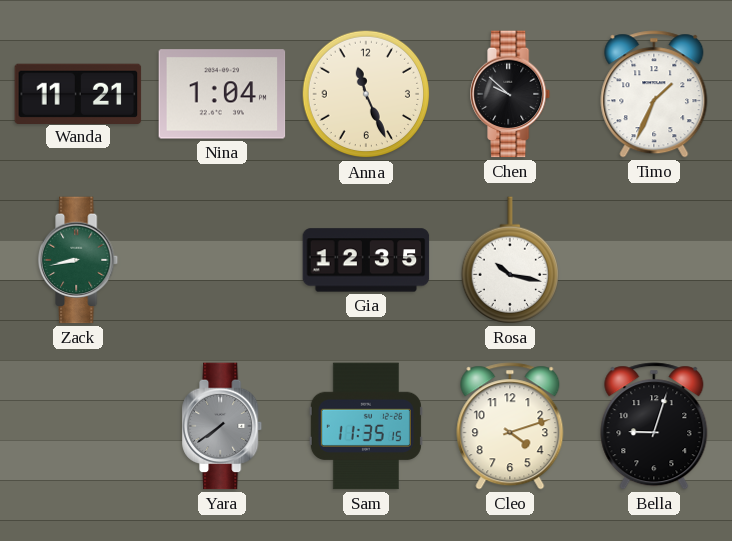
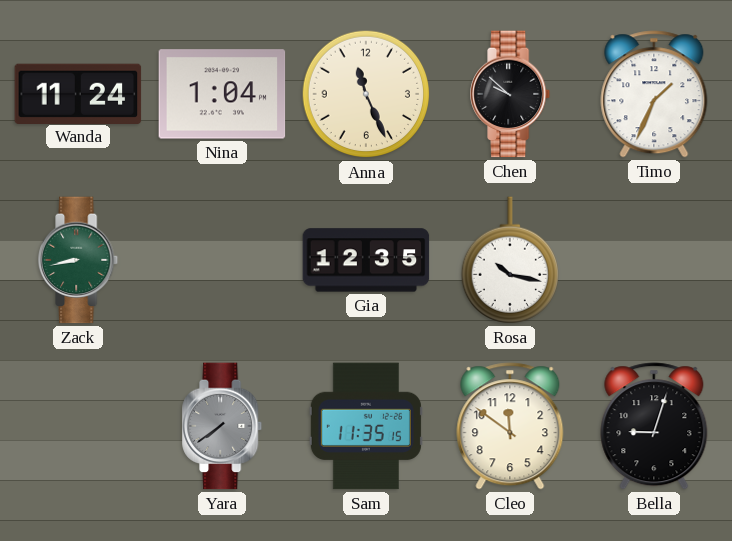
Wanda: 11:21 -> 11:24
Cleo: 4:12 -> 11:51
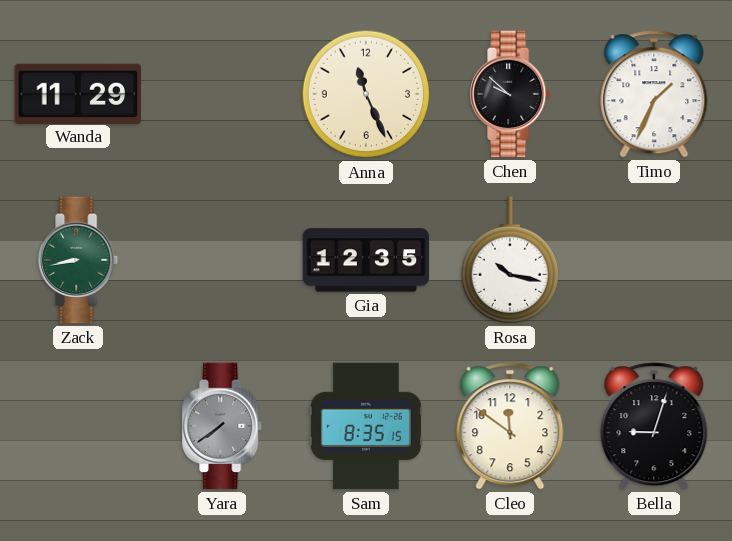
Wanda: 11:24 -> 11:29
Nina: 1:04 -> none
Sam: 11:35 -> 8:35
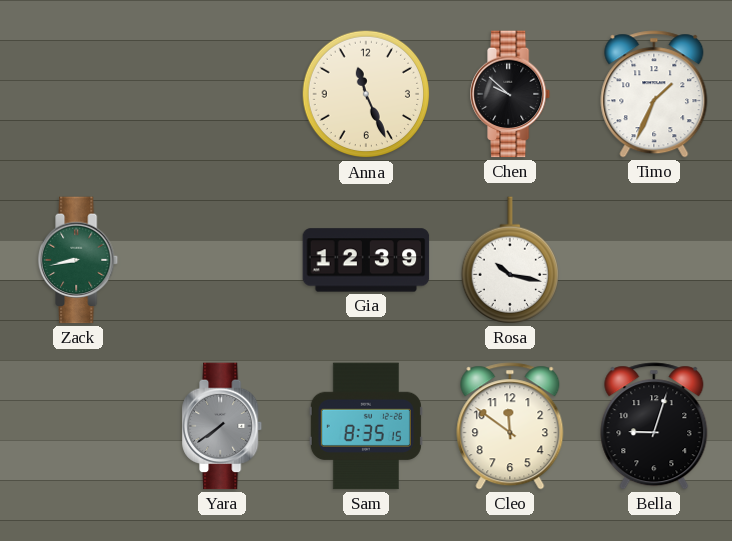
Wanda: 11:29 -> none
Gia: 12:35 -> 12:39
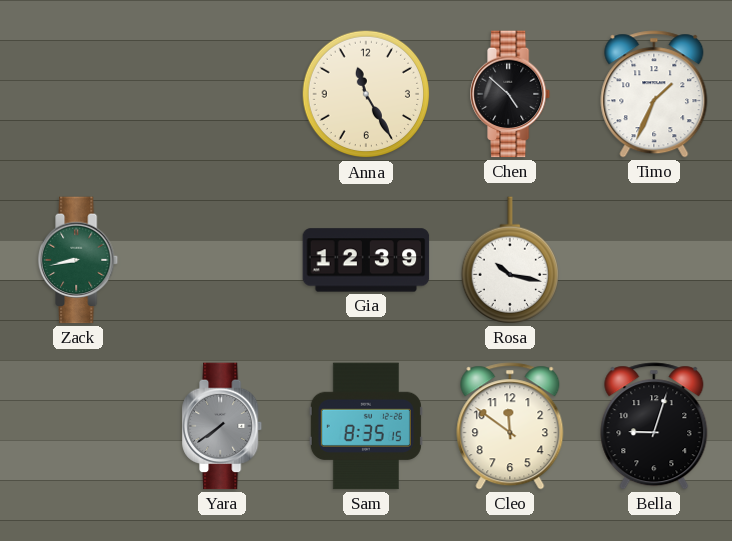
Anna: 11:26 -> 11:25
Chen: 9:52 -> 4:52
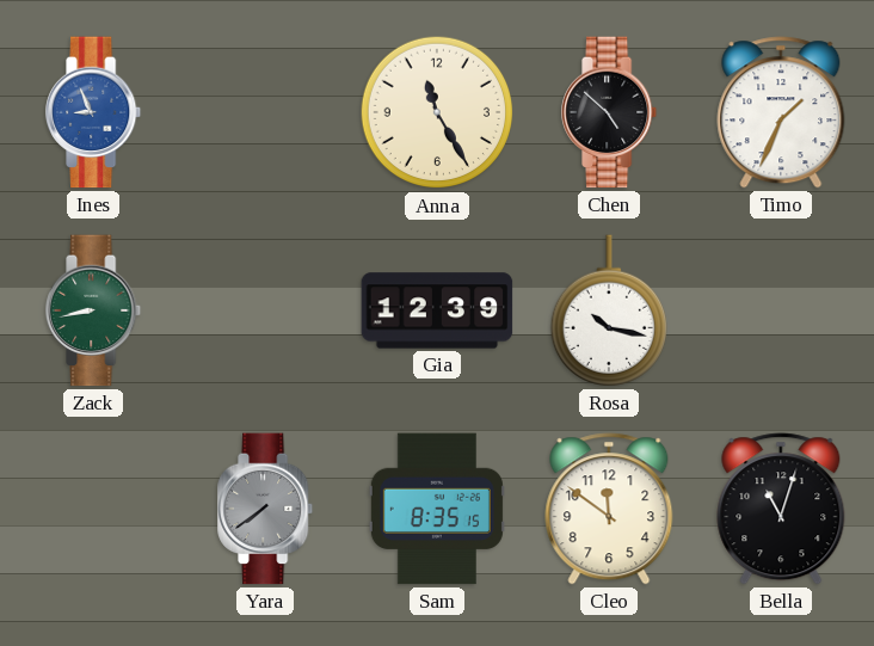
Ines: none -> 8:56
Bella: 9:03 -> 11:03
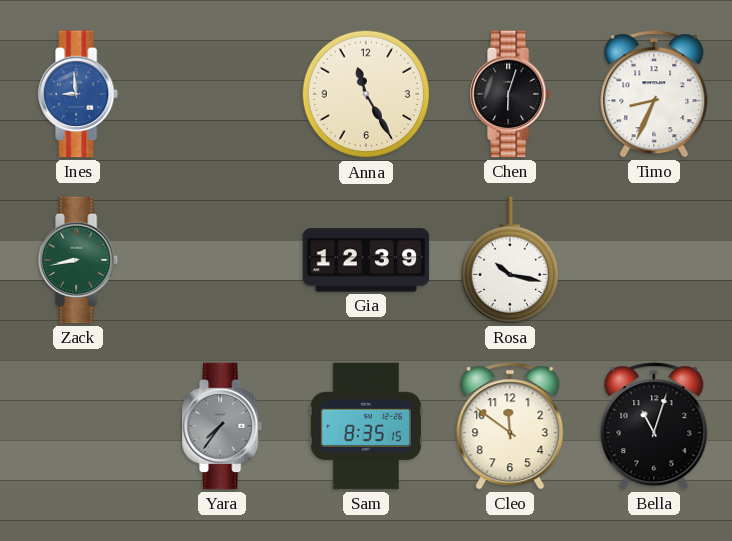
Ines: 8:56 -> 8:59
Chen: 4:52 -> 6:03
Timo: 1:34 -> 8:34
Yara: 7:39 -> 7:36
